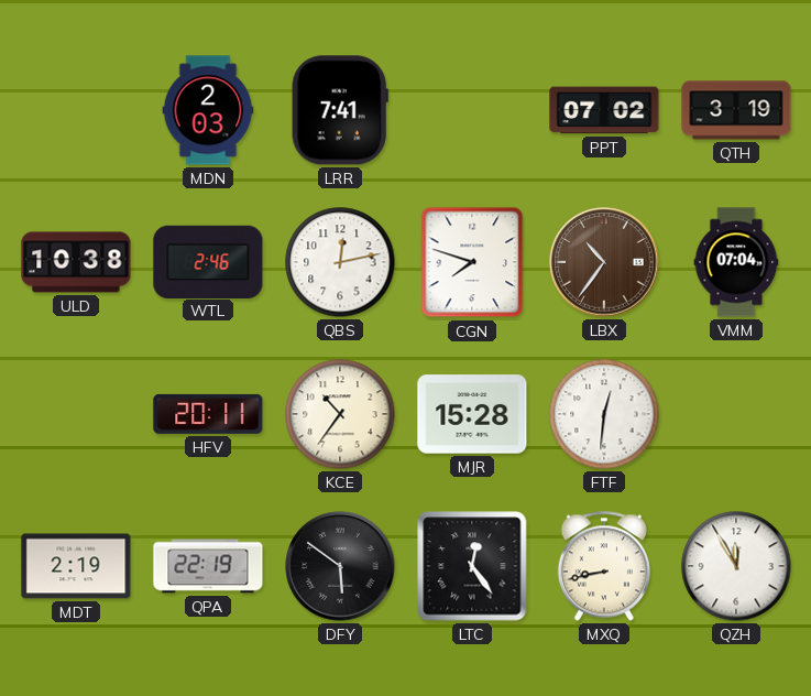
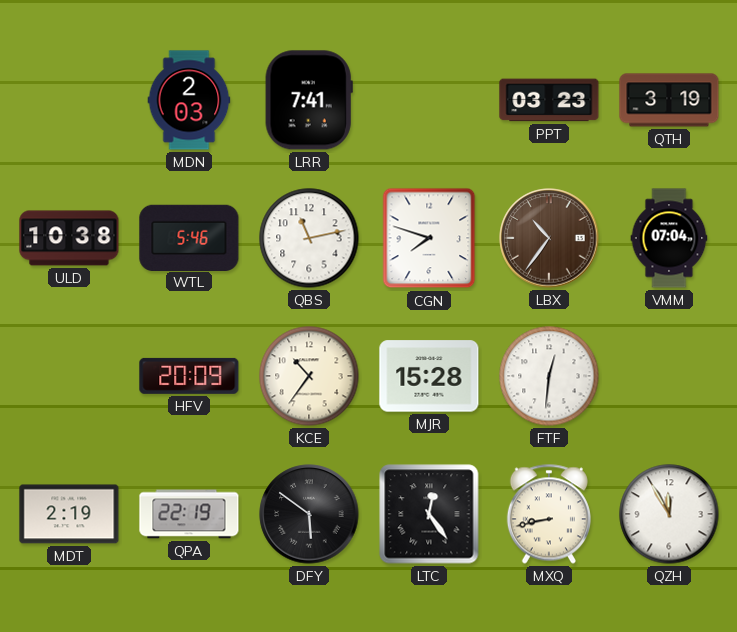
PPT: 07:02 -> 03:23
WTL: 2:46 -> 5:46
QBS: 12:13 -> 11:13
HFV: 20:11 -> 20:09
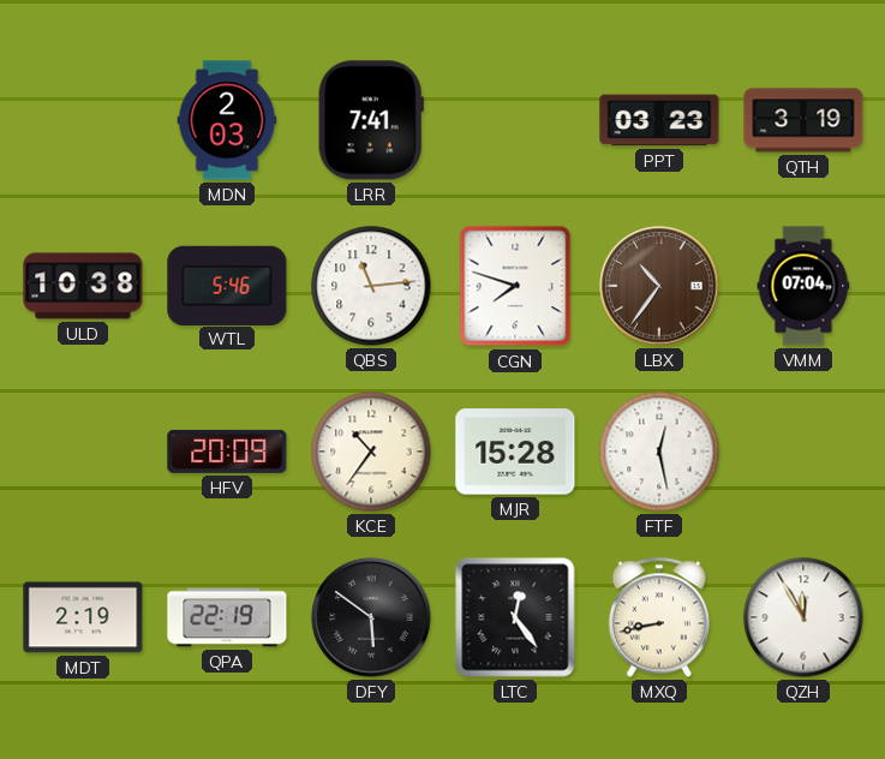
QBS: 11:13 -> 11:14
FTF: 12:31 -> 12:28
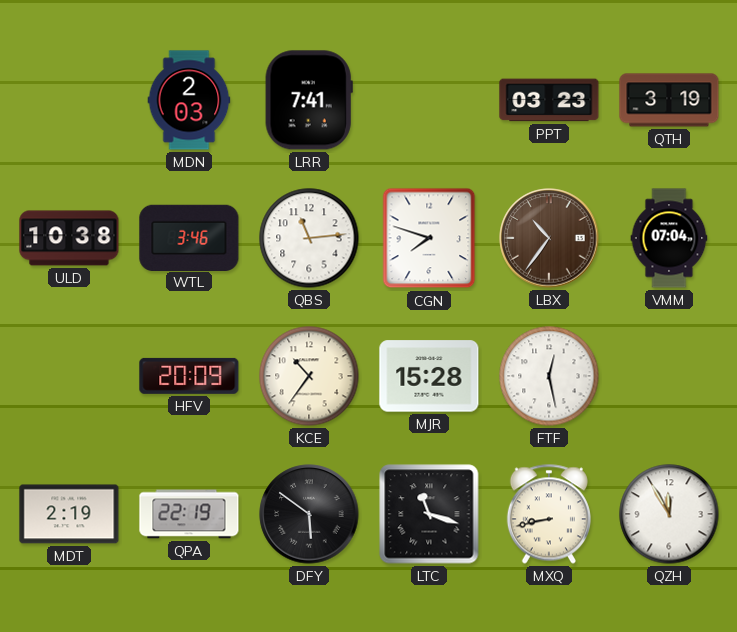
WTL: 5:46 -> 3:46
LTC: 12:24 -> 11:18
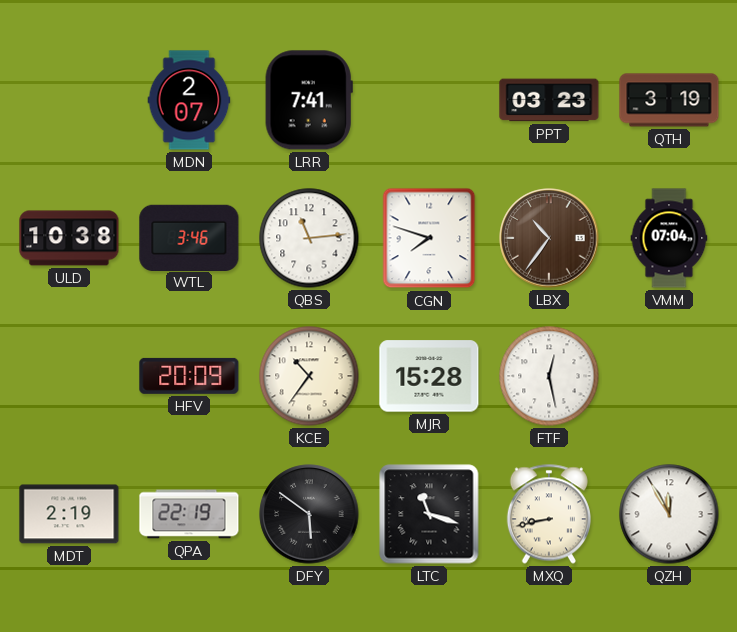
MDN: 2:03 -> 2:07
